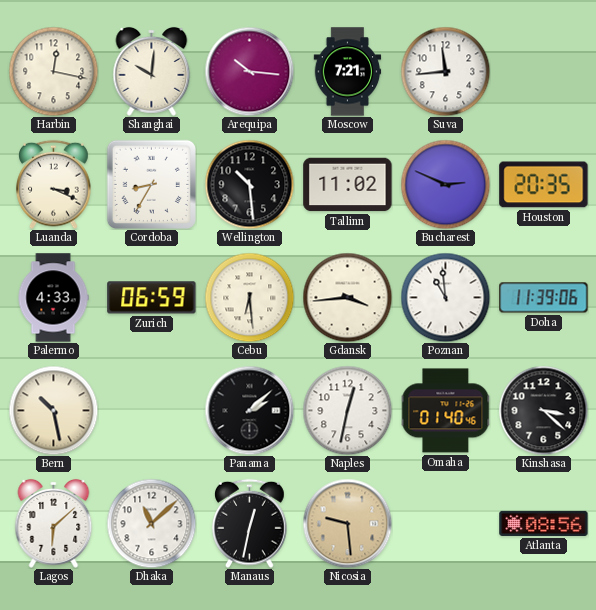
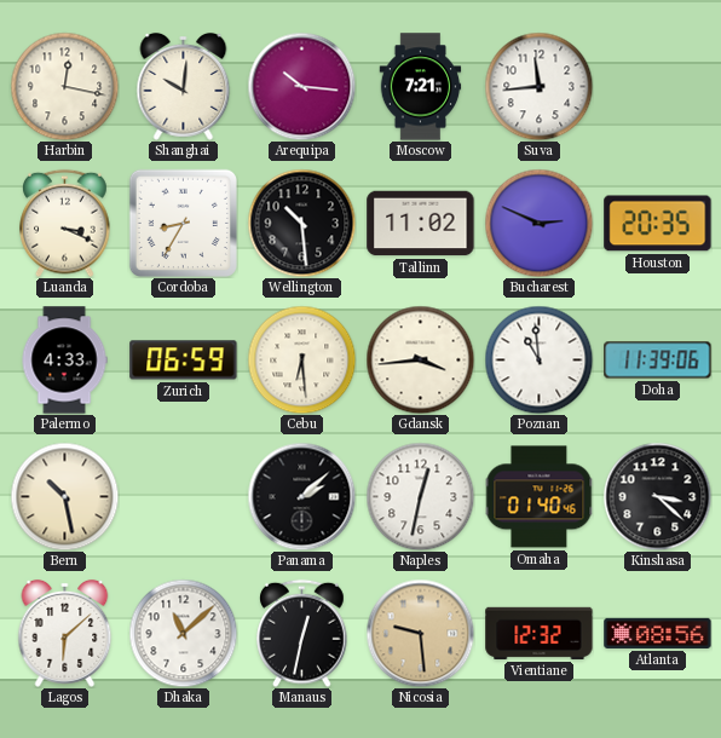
Vientiane: none -> 12:32
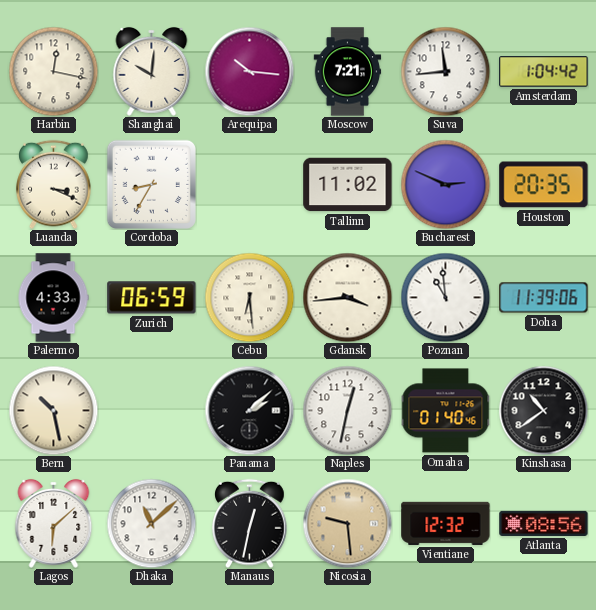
Amsterdam: none -> 1:04
Wellington: 10:29 -> none
Kinshasa: 3:22 -> 10:39
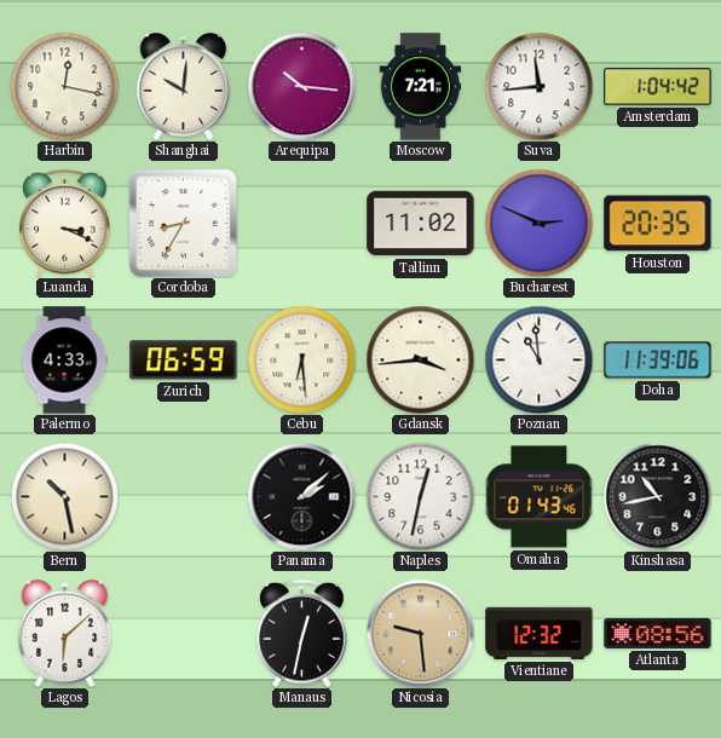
Omaha: 01:40 -> 01:43
Kinshasa: 10:39 -> 10:43
Dhaka: 11:08 -> none
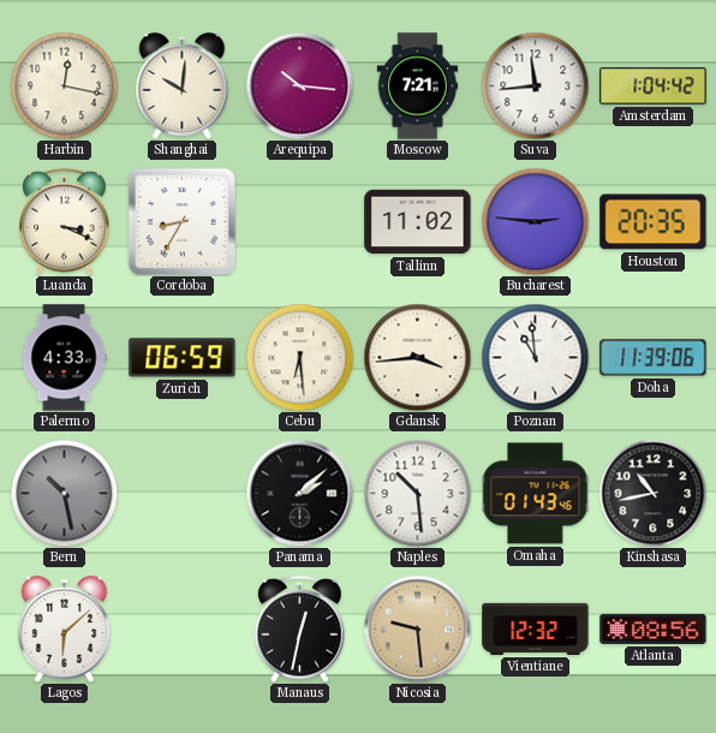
Bucharest: 2:49 -> 2:46
Bern dial: cream -> grey
Naples: 12:32 -> 10:29
